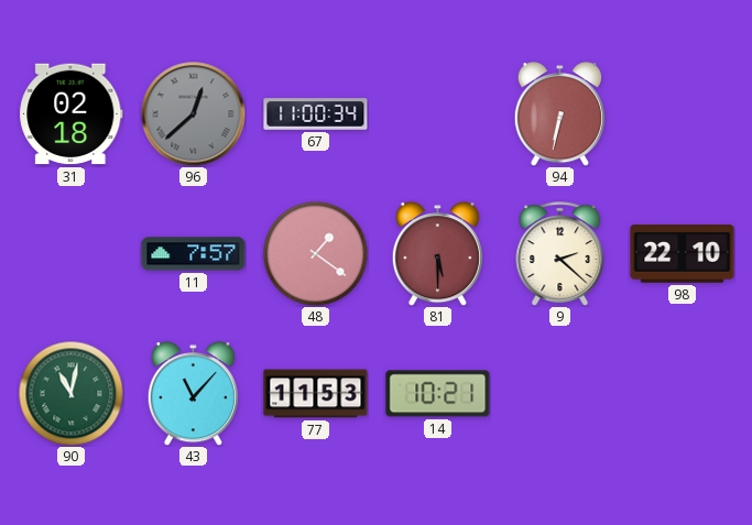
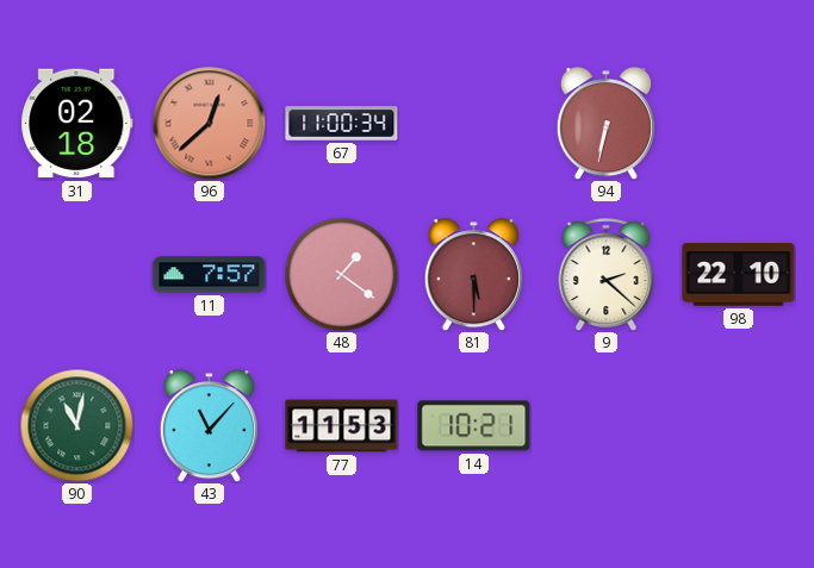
96 dial: grey -> salmon
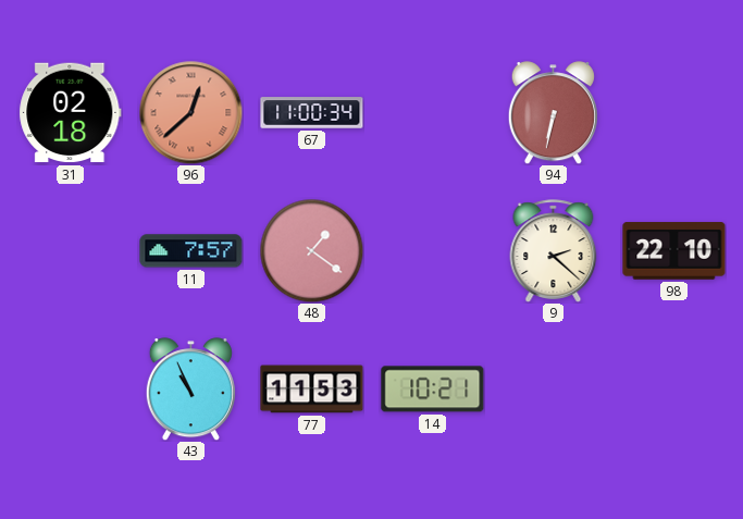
81: 5:30 -> none
90: 11:02 -> none
43: 11:07 -> 10:56
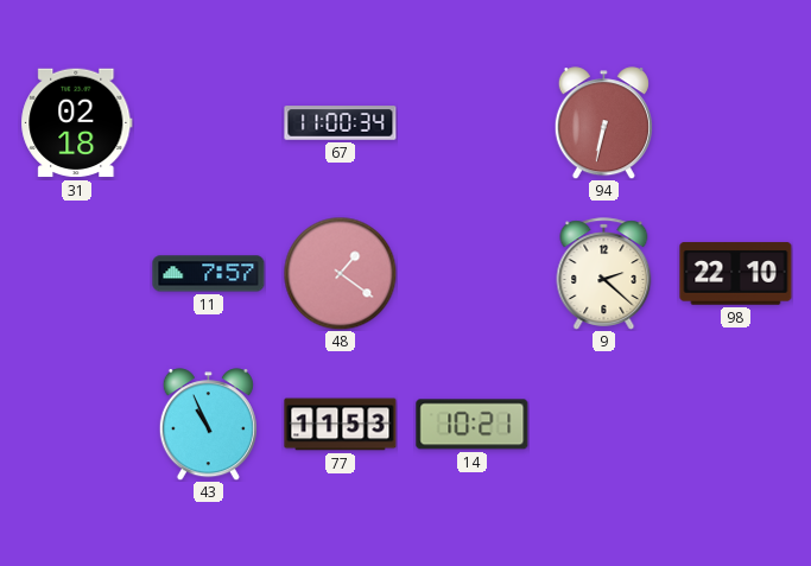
96: 12:38 -> none
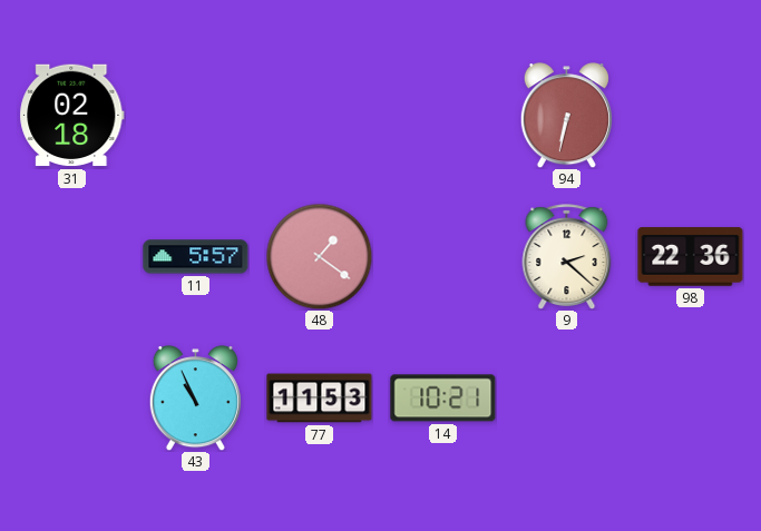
67: 11:00 -> none
11: 7:57 -> 5:57
98: 22:10 -> 22:36
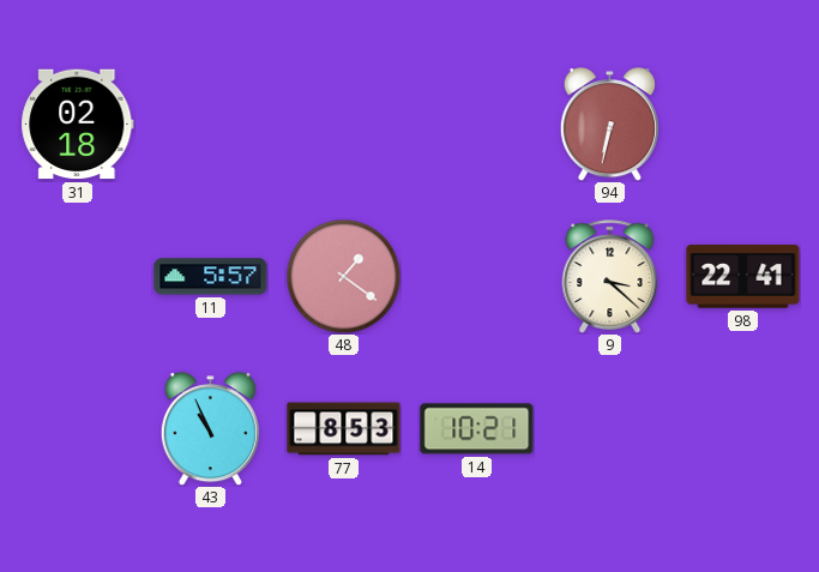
9: 2:22 -> 3:22
98: 22:36 -> 22:41
77: 11:53 -> 8:53
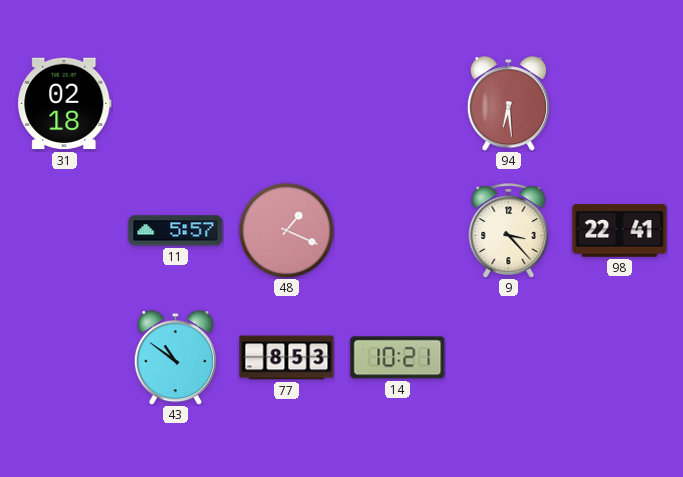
94: 6:32 -> 6:29
48: 1:21 -> 1:19
9: 3:22 -> 3:23
43: 10:56 -> 10:51
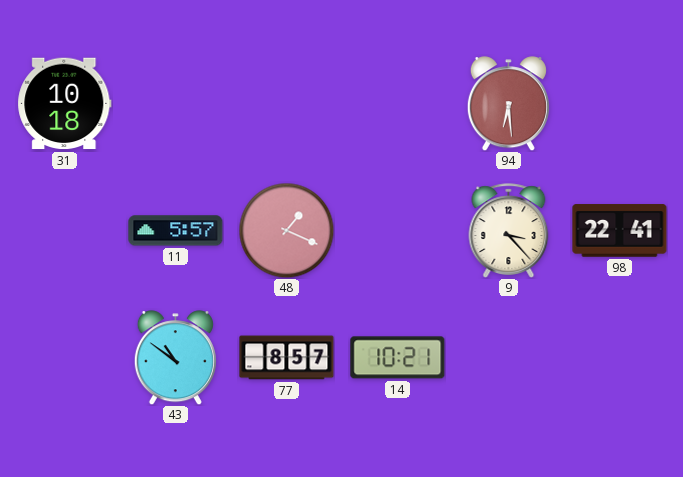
31: 02:18 -> 10:18
77: 8:53 -> 8:57
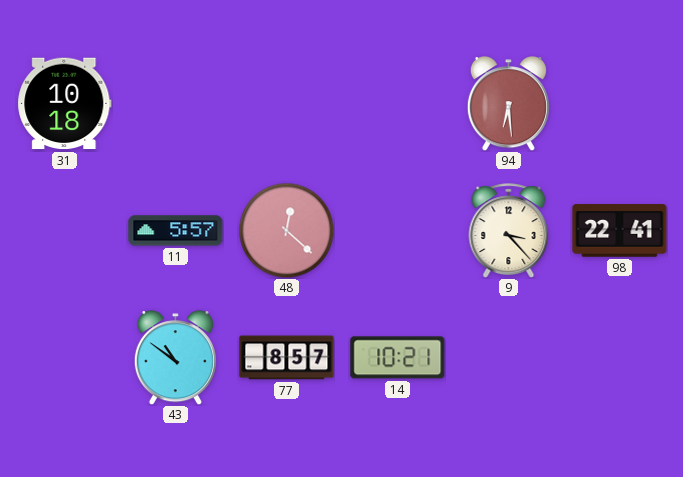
48: 1:19 -> 12:22
